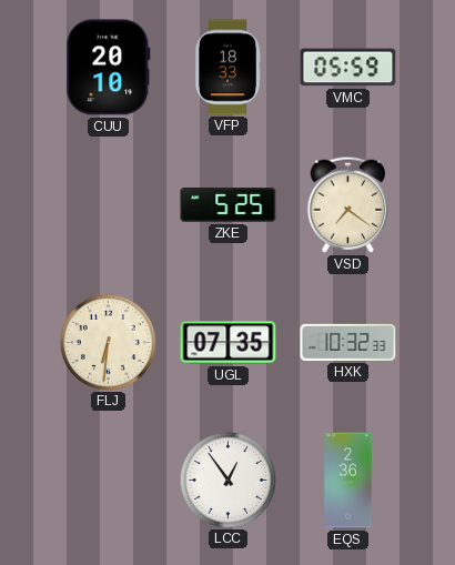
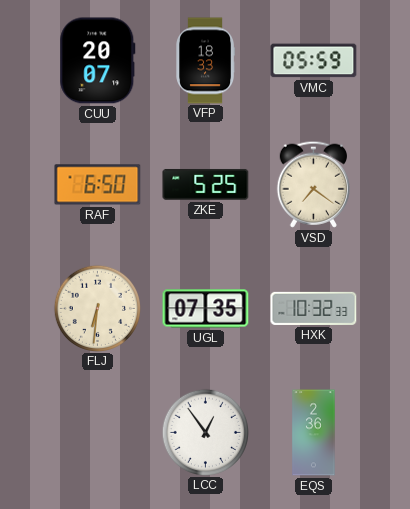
CUU: 20:10 -> 20:07
RAF: none -> 6:50
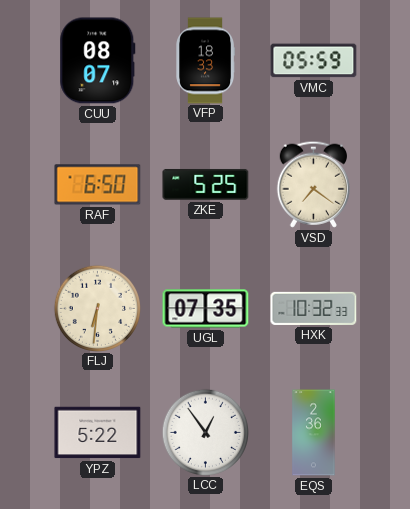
CUU: 20:07 -> 08:07
YPZ: none -> 5:22
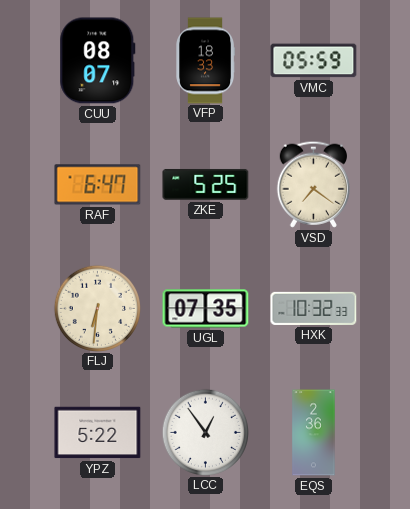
RAF: 6:50 -> 6:47
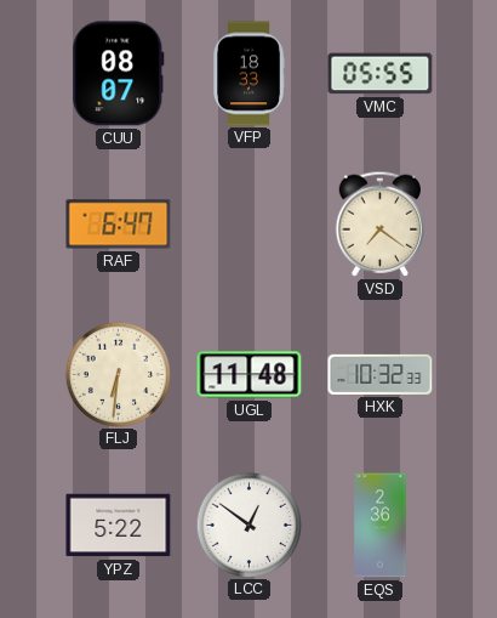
VMC: 05:59 -> 05:55
ZKE: 5:25 -> none
UGL: 07:35 -> 11:48
LCC: 12:54 -> 12:51
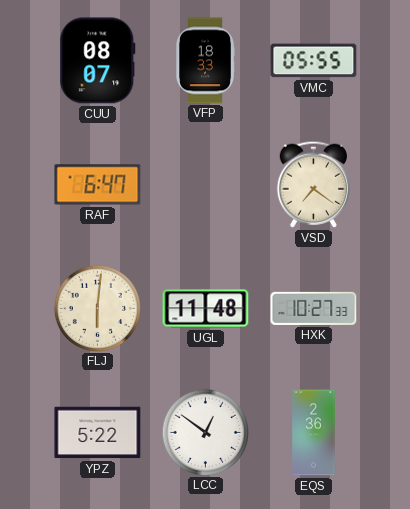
FLJ: 6:31 -> 6:01
HXK: 10:32 -> 10:27
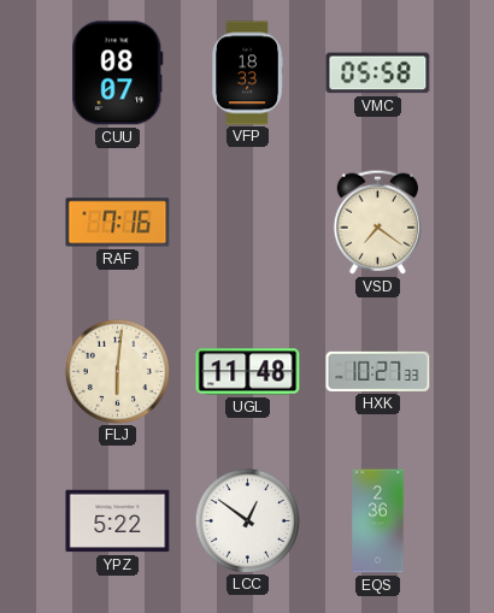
VMC: 05:55 -> 05:58
RAF: 6:47 -> 7:16
